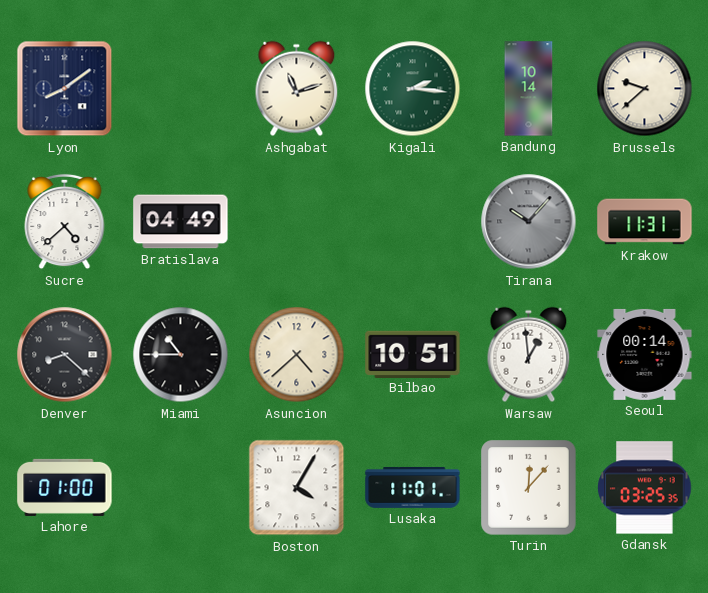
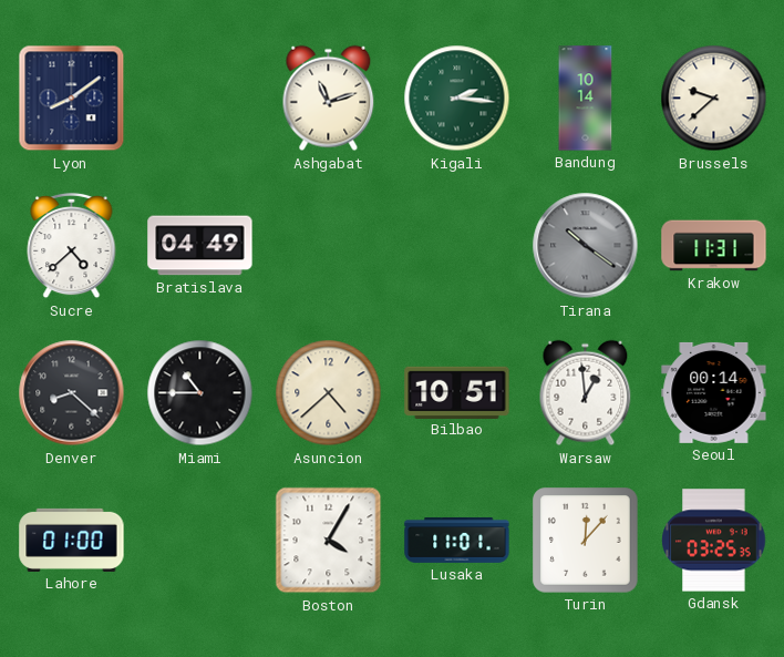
Tirana: 10:07 -> 10:21
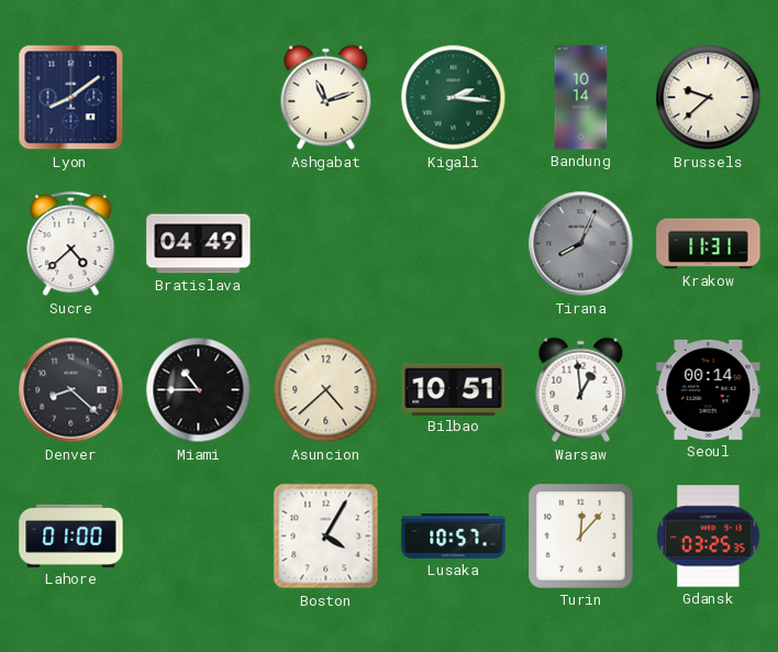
Tirana: 10:21 -> 8:04
Lusaka: 11:01 -> 10:57
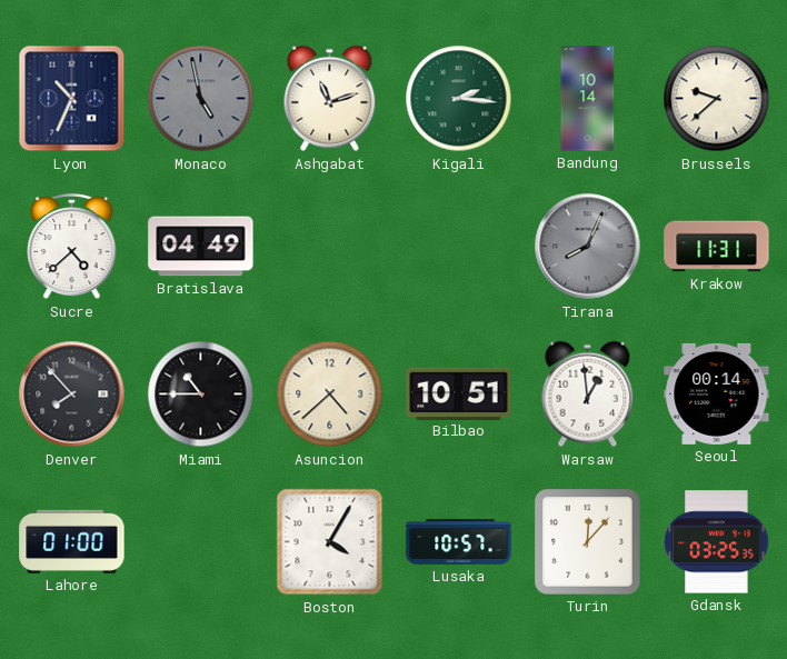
Lyon: 8:09 -> 10:34
Monaco: none -> 4:58
Denver: 8:22 -> 7:53
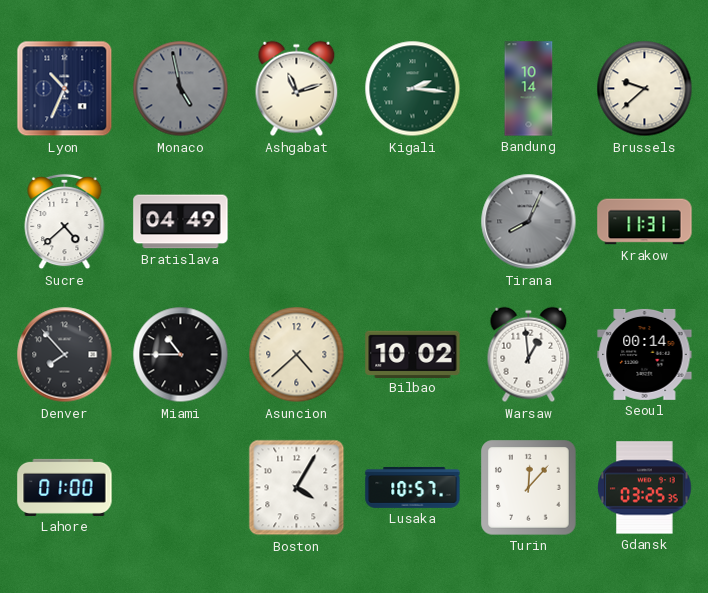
Bilbao: 10:51 -> 10:02
